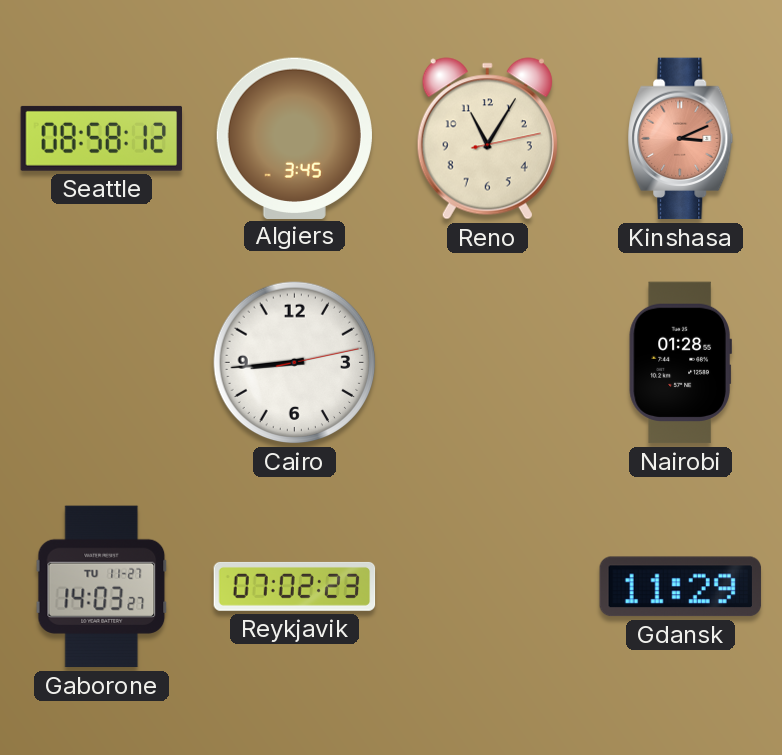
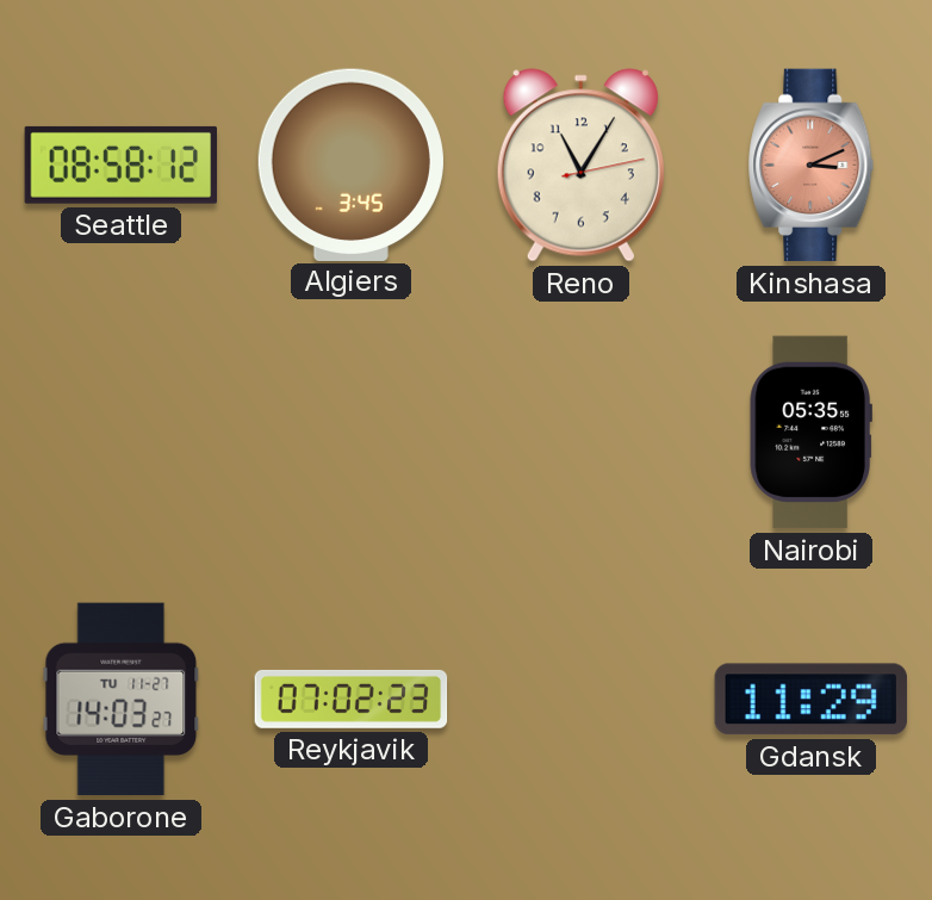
Cairo: 8:44 -> none
Nairobi: 01:28 -> 05:35
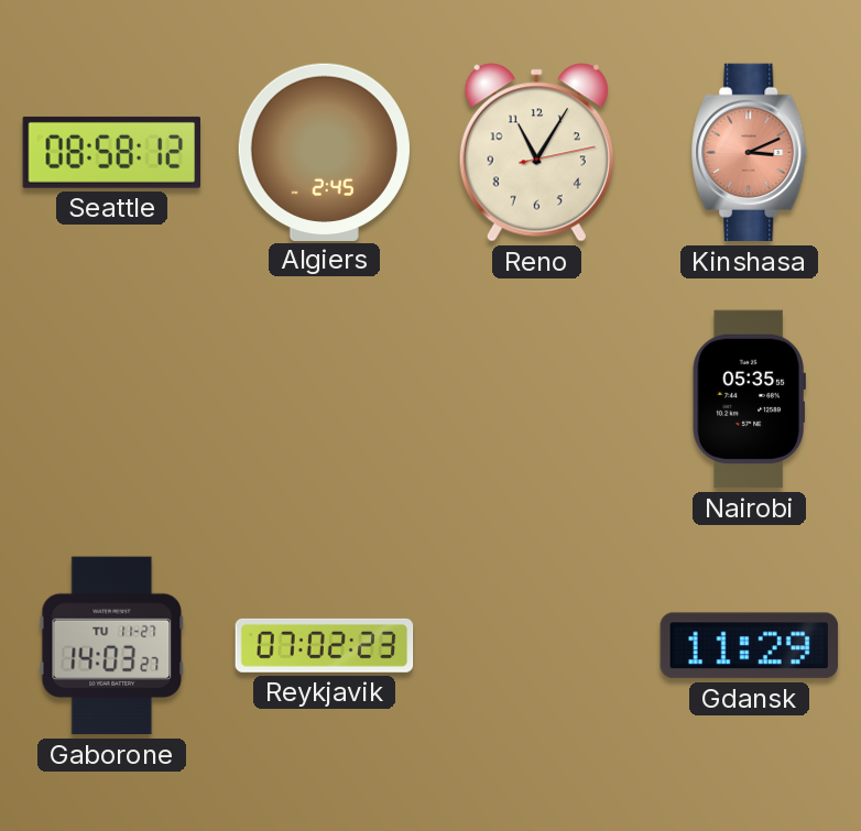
Algiers: 3:45 -> 2:45
